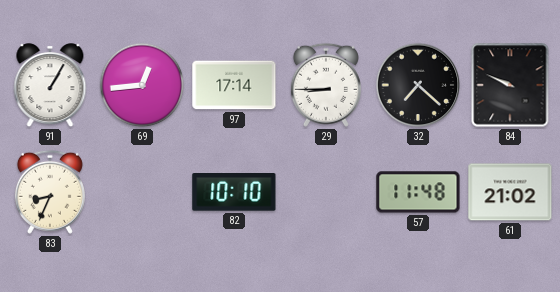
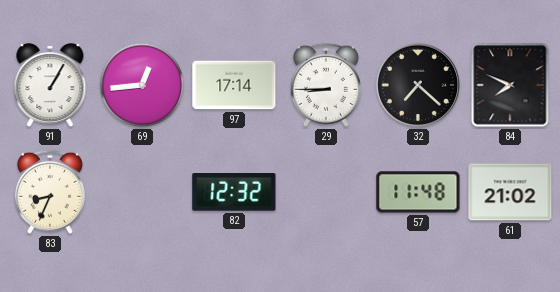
84: 9:49 -> 7:49
82: 10:10 -> 12:32
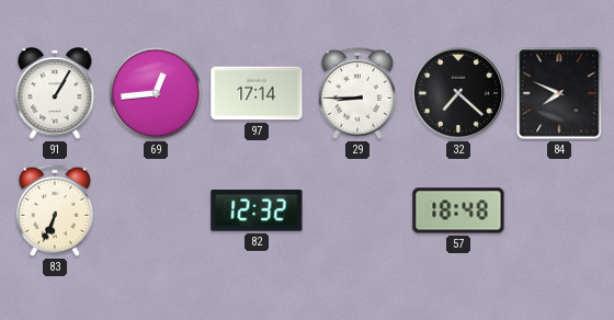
83: 8:34 -> 6:34
57: 11:48 -> 18:48
61: 21:02 -> none
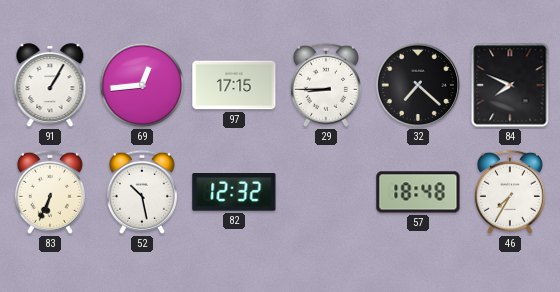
97: 17:14 -> 17:15
52: none -> 10:28
46: none -> 7:35
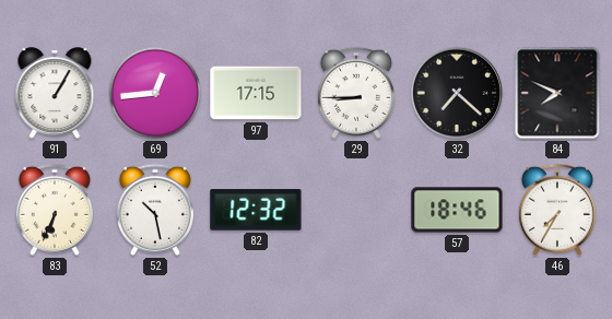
57: 18:48 -> 18:46
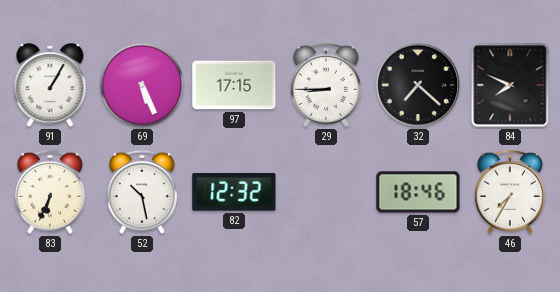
69: 12:44 -> 5:26
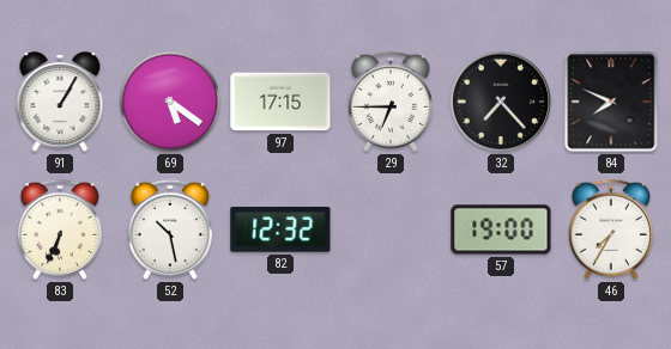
69: 5:26 -> 5:21
29: 8:45 -> 6:45
32: 7:22 -> 7:23
57: 18:46 -> 19:00
